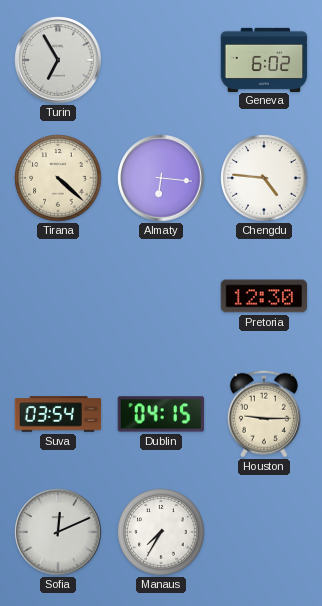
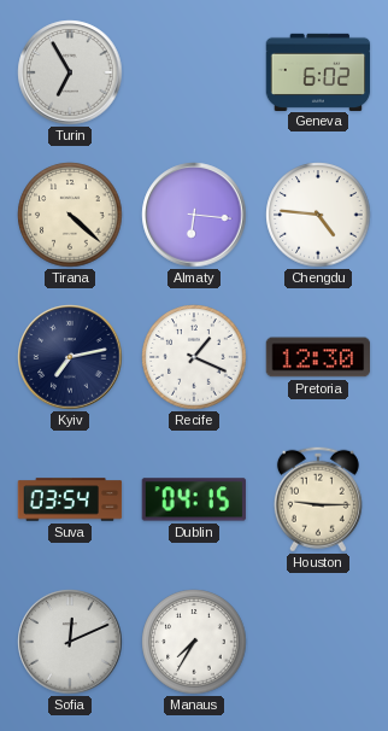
Kyiv: none -> 7:13
Recife: none -> 1:19
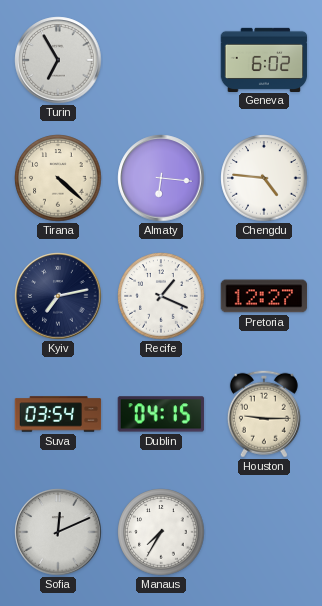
Pretoria: 12:30 -> 12:27
